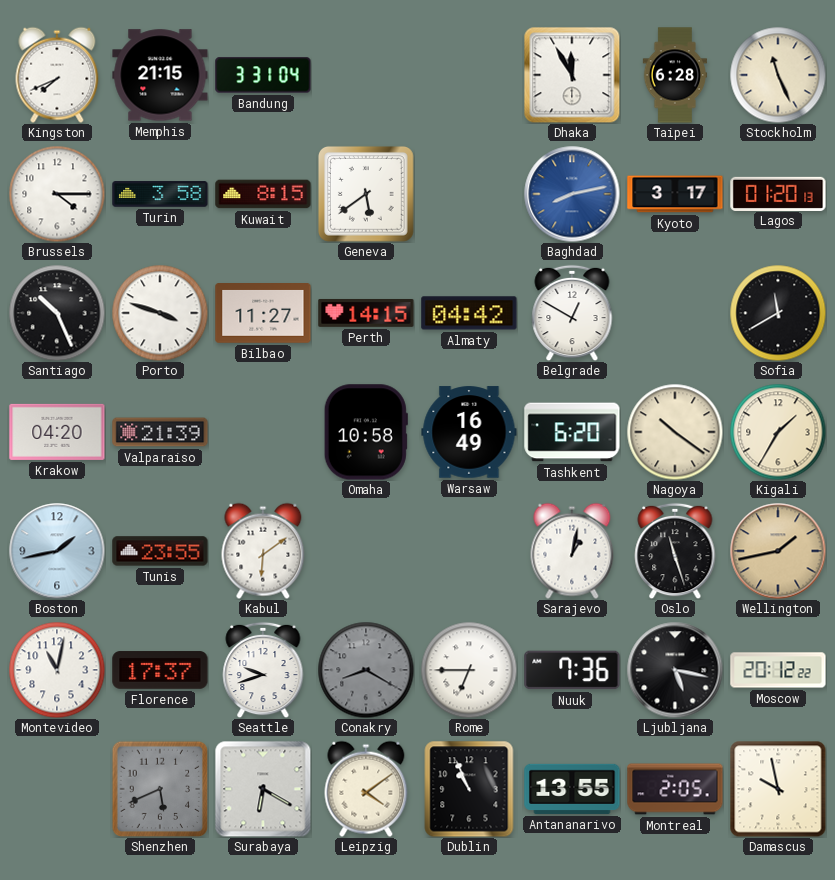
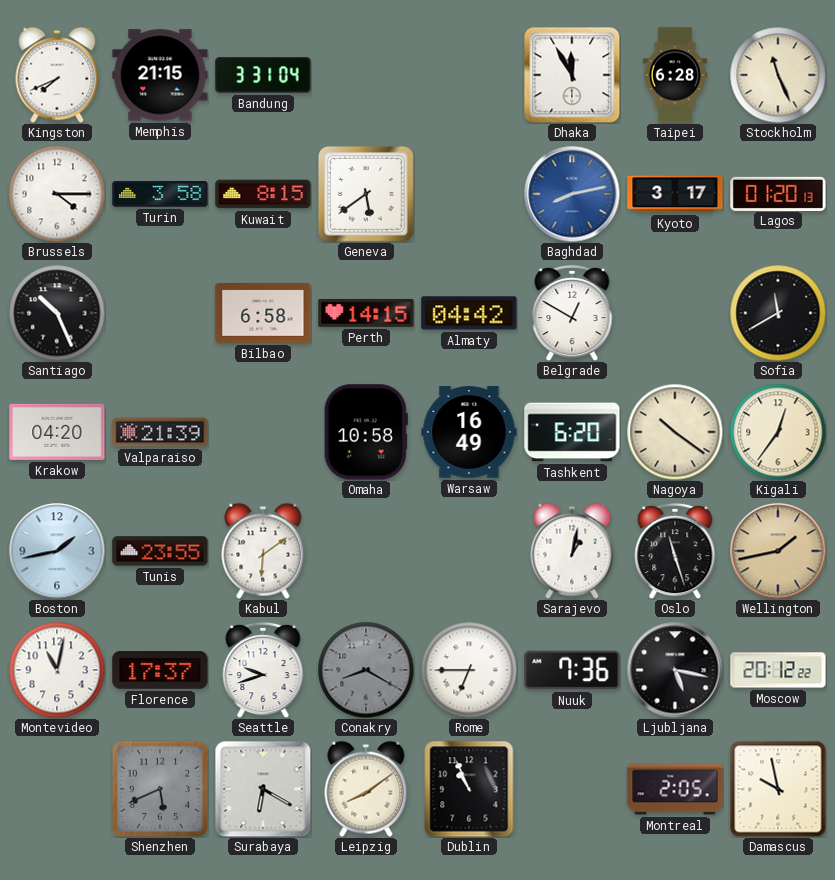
Porto: 3:48 -> none
Bilbao: 11:27 -> 6:58
Kigali: 1:35 -> 12:36
Leipzig: 4:09 -> 8:09
Antananarivo: 13:55 -> none
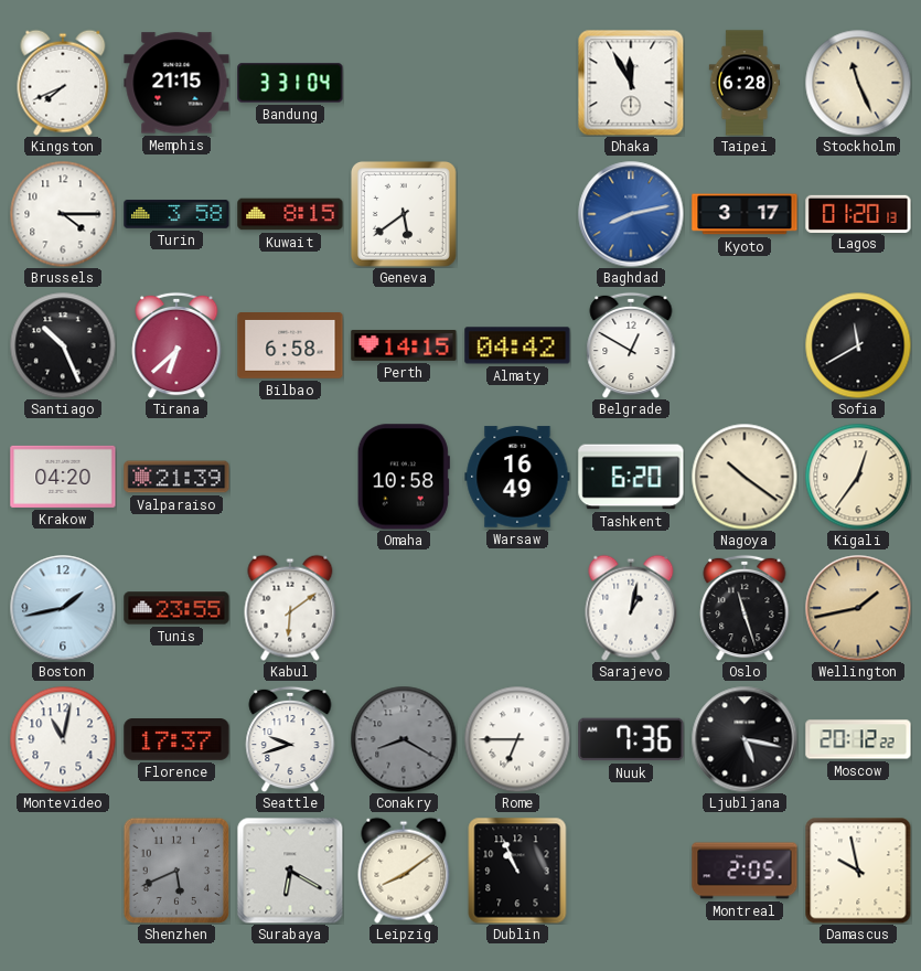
Tirana: none -> 6:38
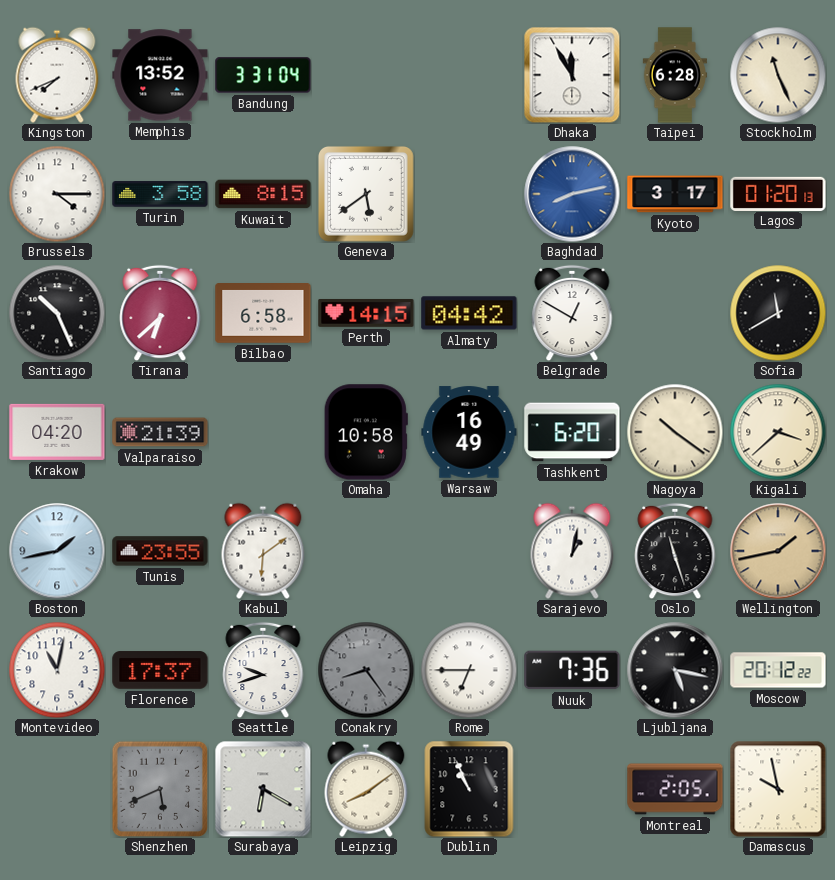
Memphis: 21:15 -> 13:52
Kigali: 12:36 -> 3:38
Conakry: 8:20 -> 8:24
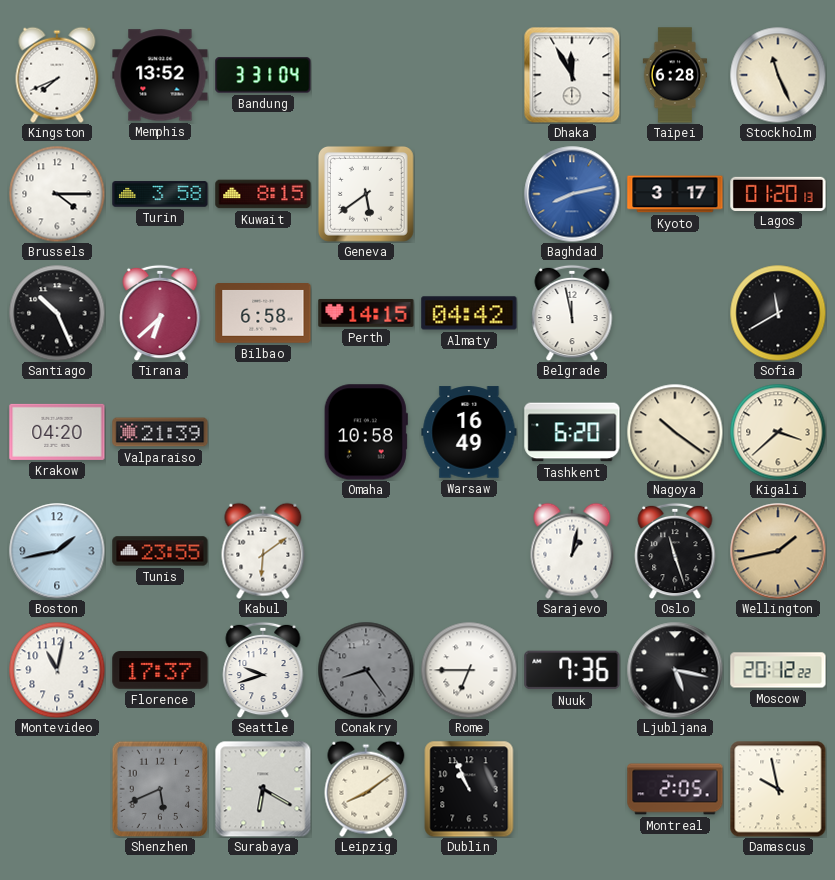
Belgrade: 12:50 -> 11:58
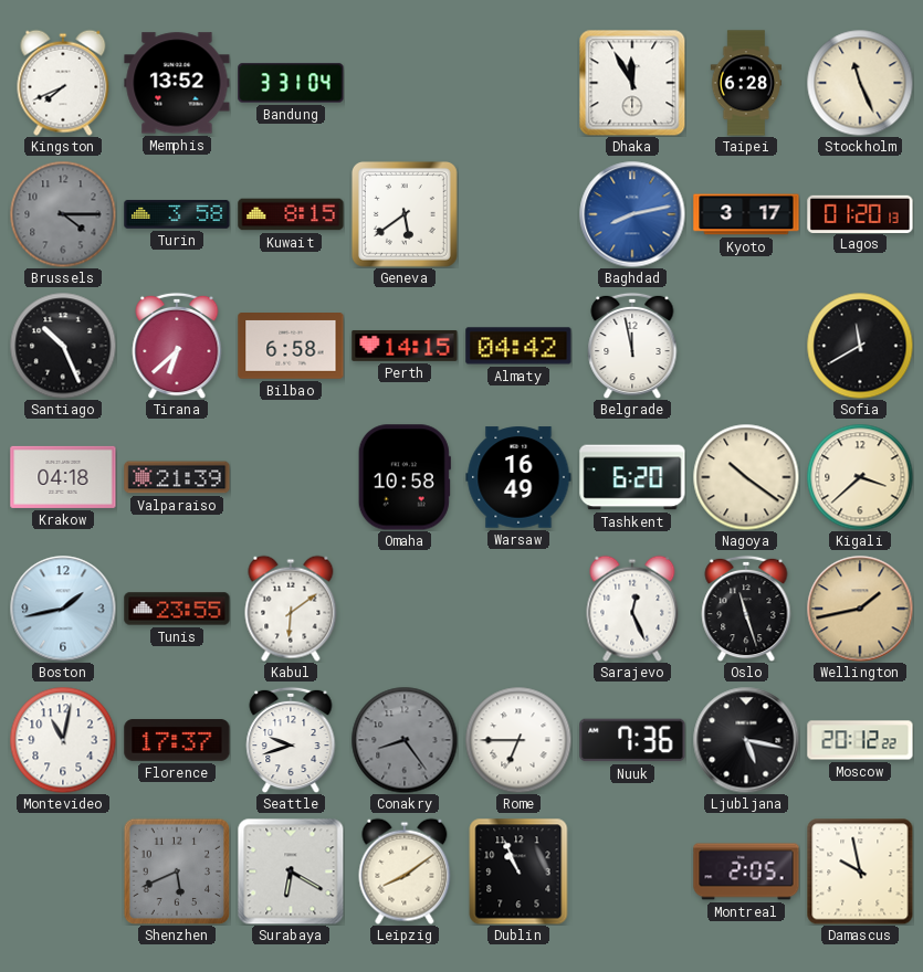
Brussels dial: white -> grey
Krakow: 04:20 -> 04:18
Sarajevo: 1:02 -> 12:26
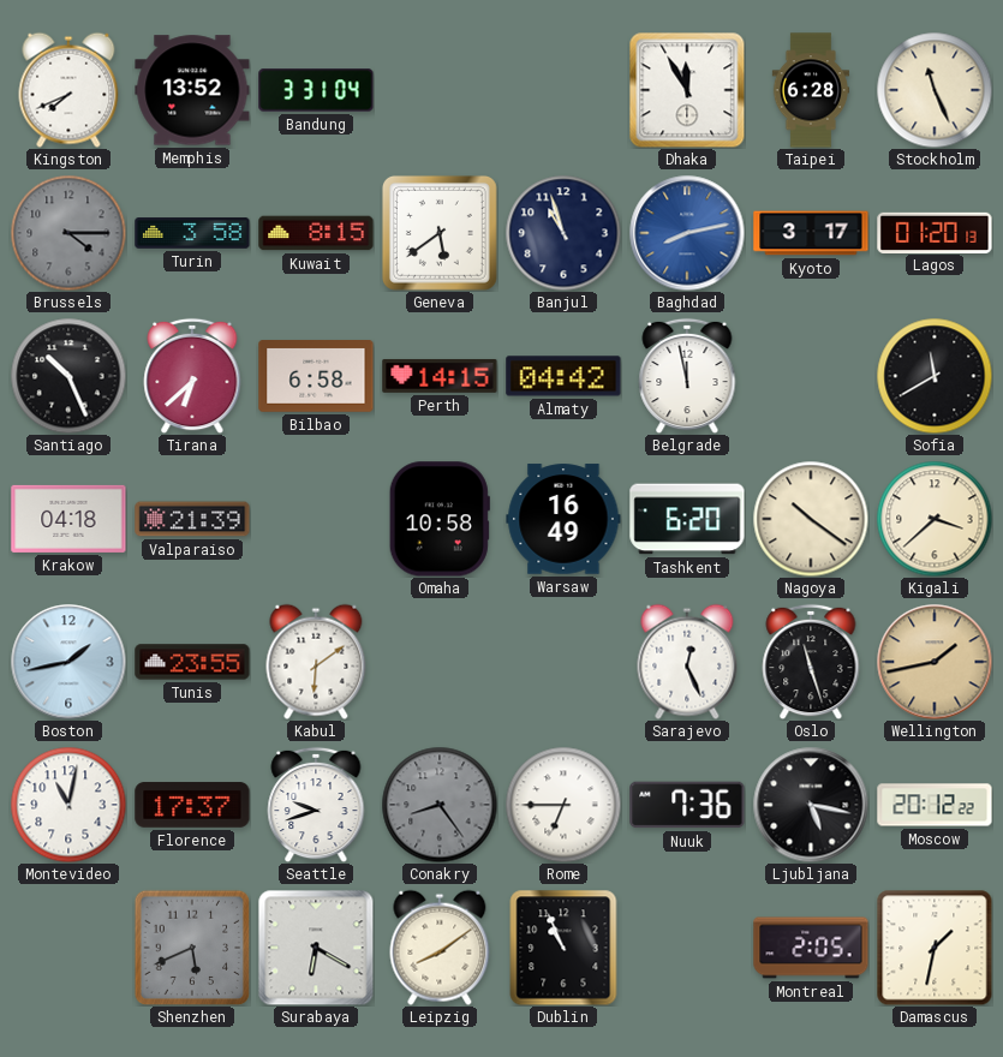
Banjul: none -> 10:57
Damascus: 9:58 -> 1:32
